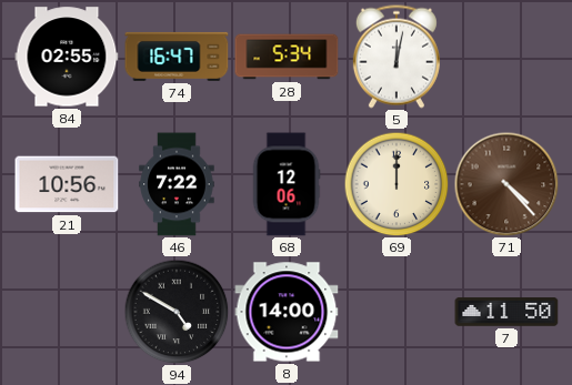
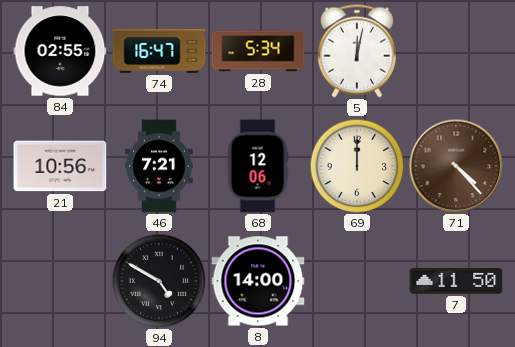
46: 7:22 -> 7:21
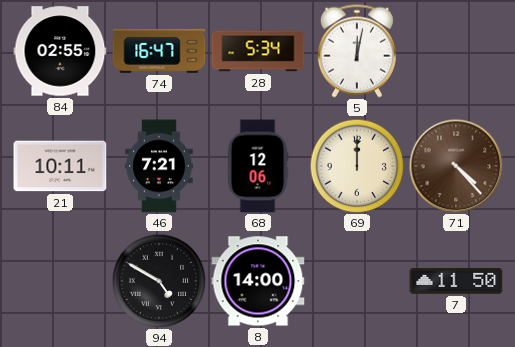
21: 10:56 -> 10:11
